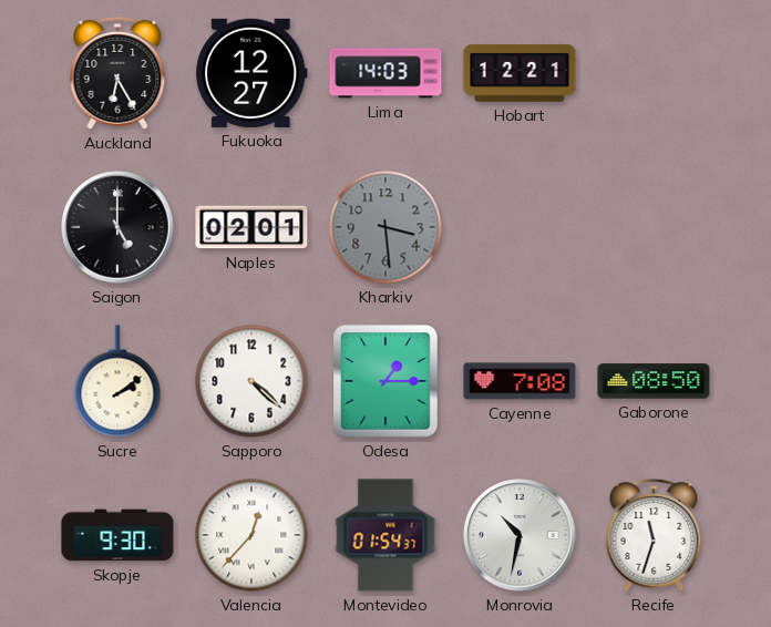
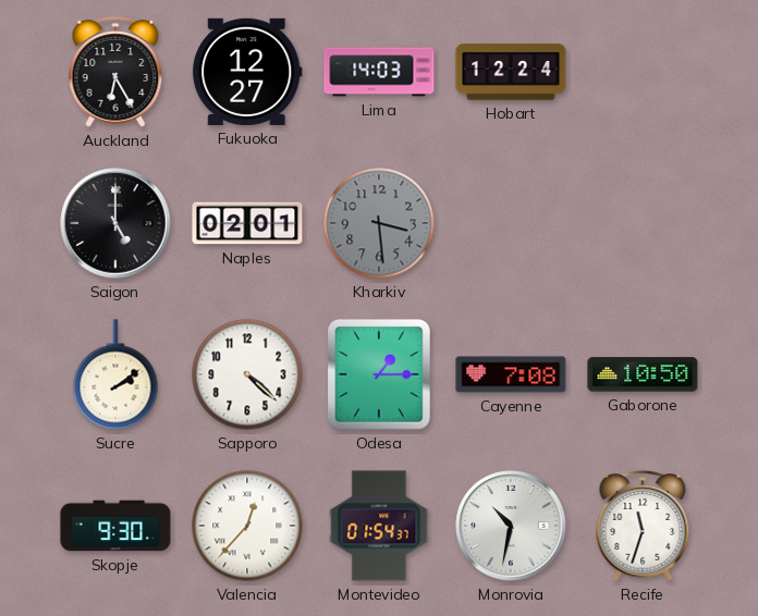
Hobart: 12:21 -> 12:24
Gaborone: 08:50 -> 10:50
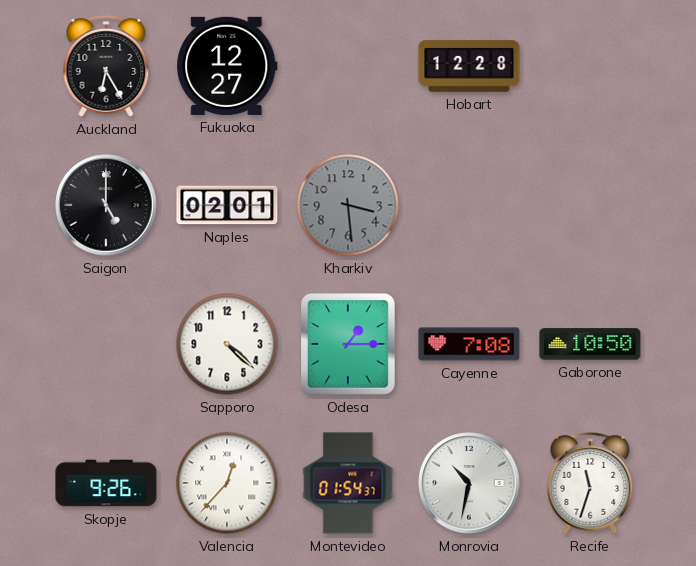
Lima: 14:03 -> none
Hobart: 12:24 -> 12:28
Sucre: 2:09 -> none
Skopje: 9:30 -> 9:26
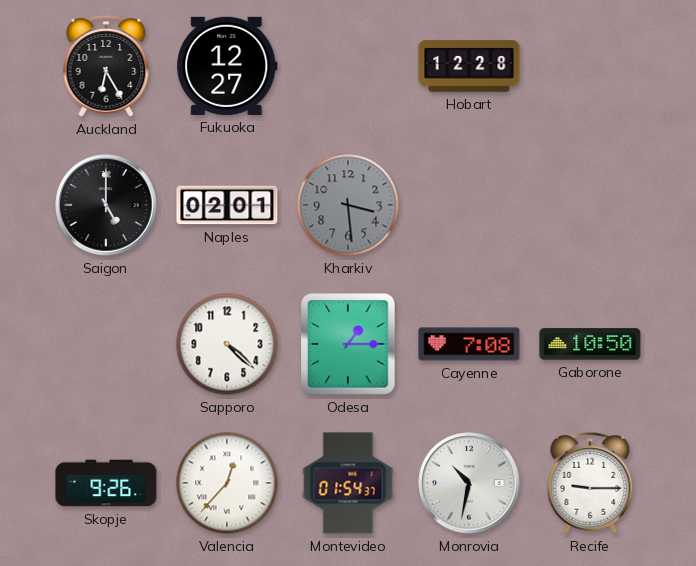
Recife: 11:33 -> 9:15
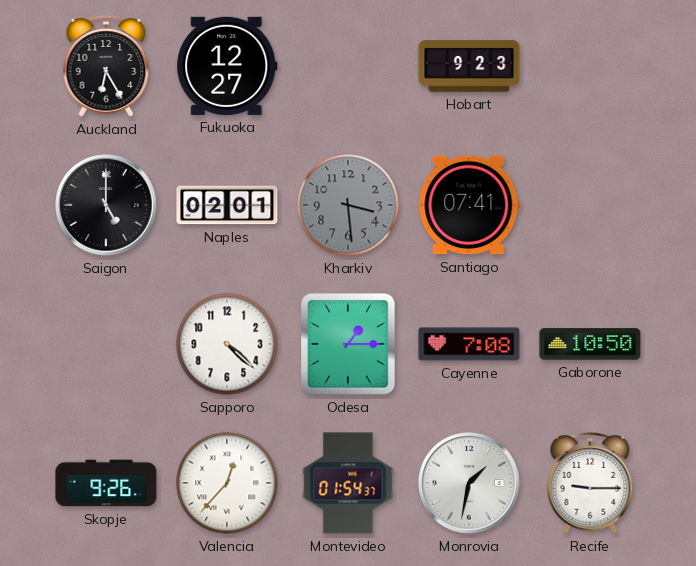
Hobart: 12:28 -> 9:23
Santiago: none -> 07:41
Monrovia: 10:32 -> 1:32
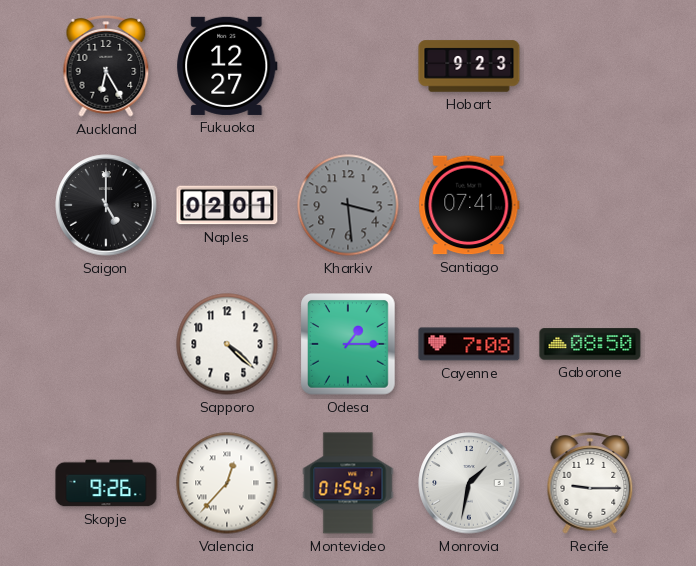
Gaborone: 10:50 -> 08:50
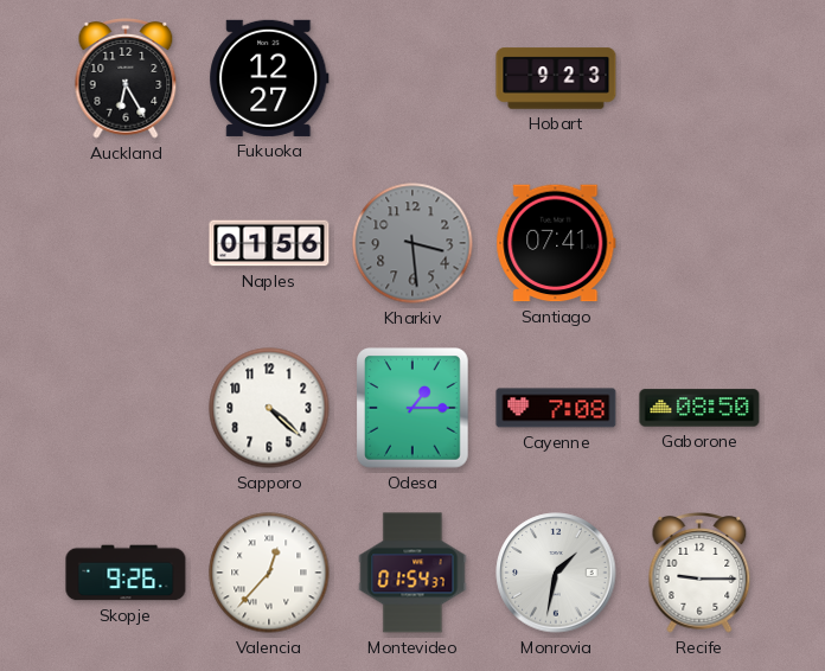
Saigon: 5:00 -> none
Naples: 02:01 -> 01:56
